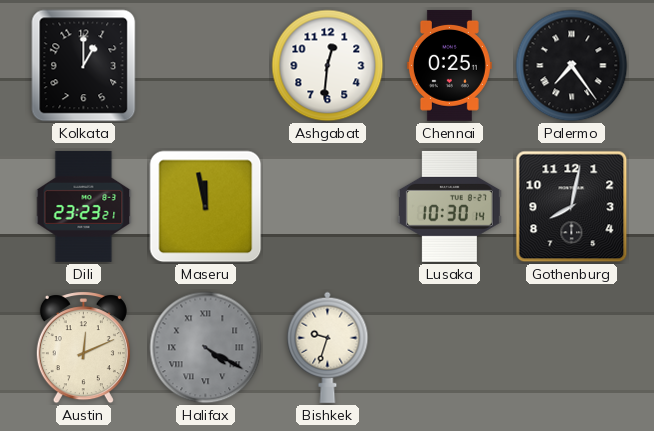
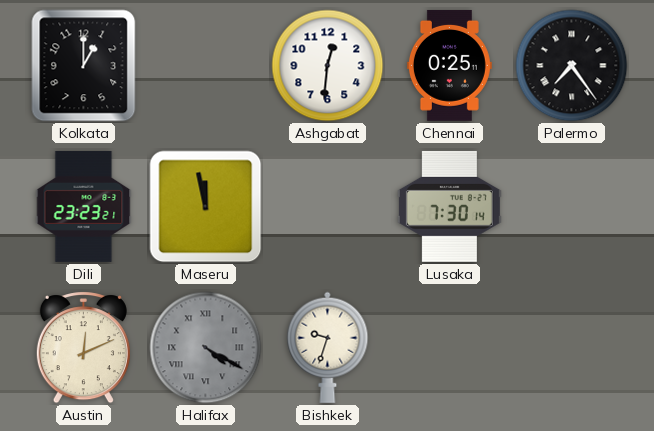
Lusaka: 10:30 -> 7:30
Gothenburg: 8:02 -> none
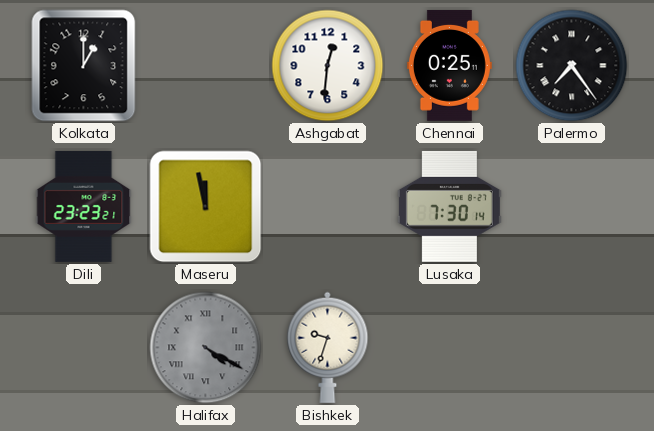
Austin: 12:11 -> none
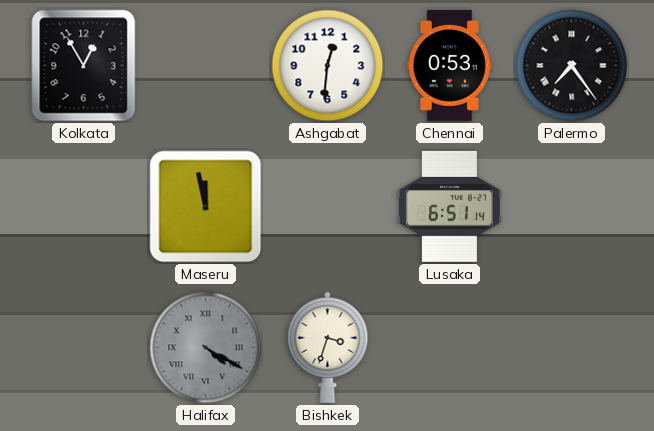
Kolkata: 1:00 -> 12:55
Chennai: 0:25 -> 0:53
Dili: 23:23 -> none
Lusaka: 7:30 -> 6:51
Bishkek: 9:33 -> 3:33
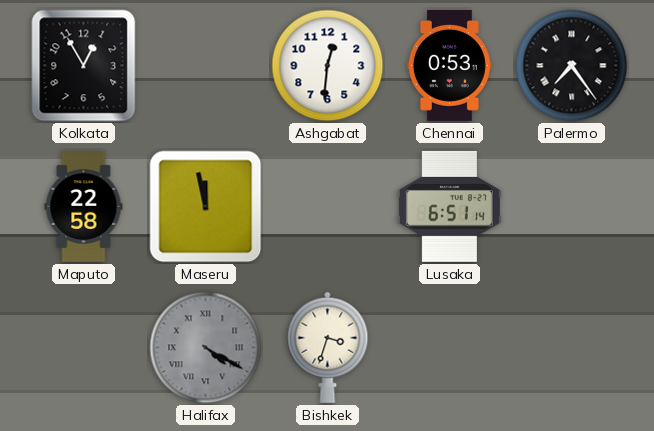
Maputo: none -> 22:58
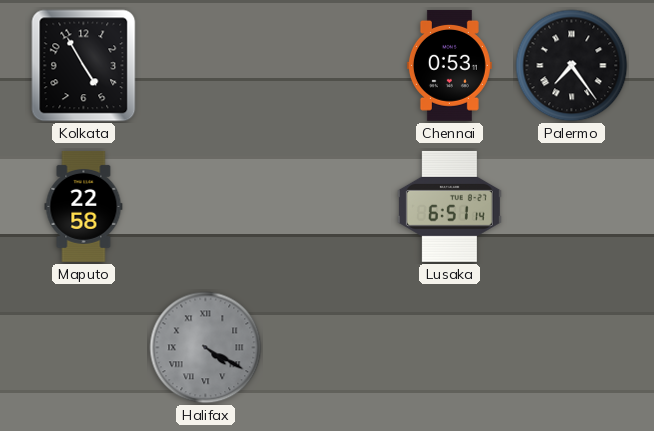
Kolkata: 12:55 -> 4:55
Ashgabat: 12:31 -> none
Maseru: 11:58 -> none
Bishkek: 3:33 -> none
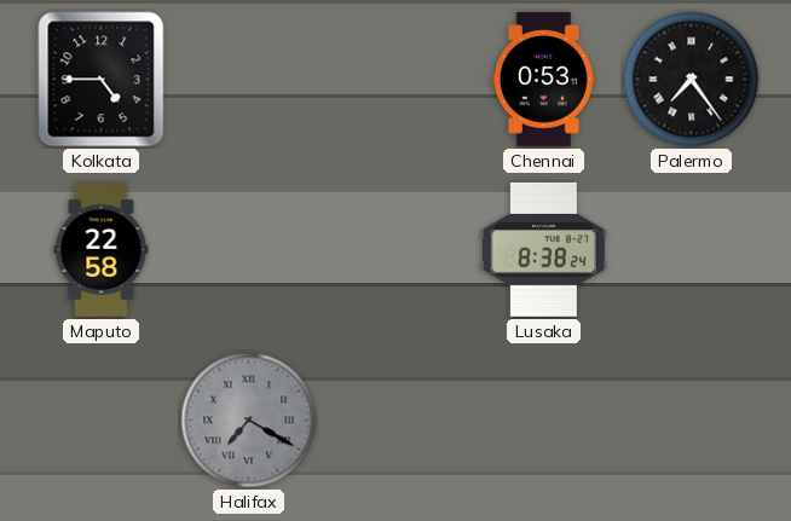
Kolkata: 4:55 -> 4:45
Lusaka: 6:51 -> 8:38
Halifax: 4:20 -> 7:20
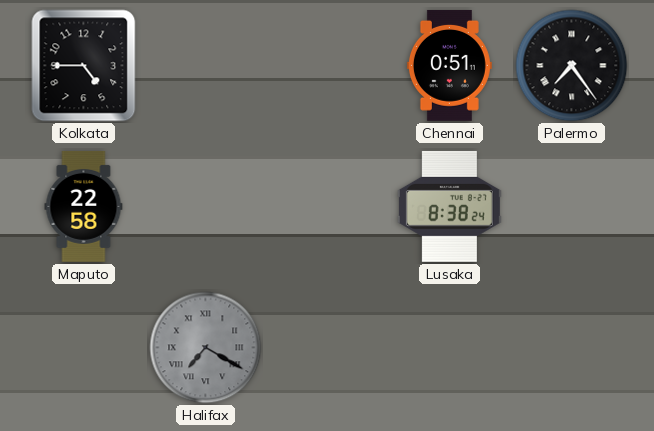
Chennai: 0:53 -> 0:51
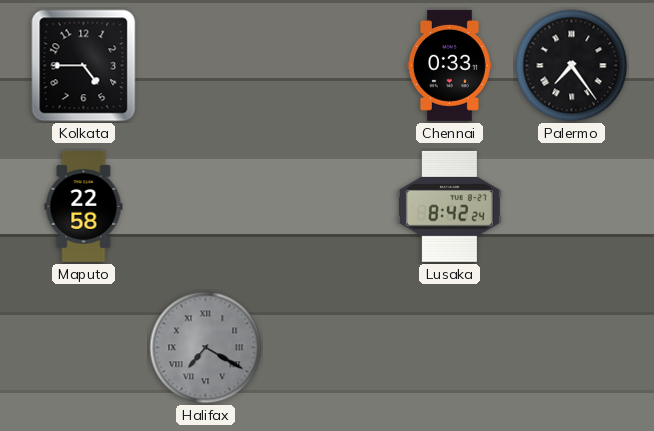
Chennai: 0:51 -> 0:33
Lusaka: 8:38 -> 8:42
